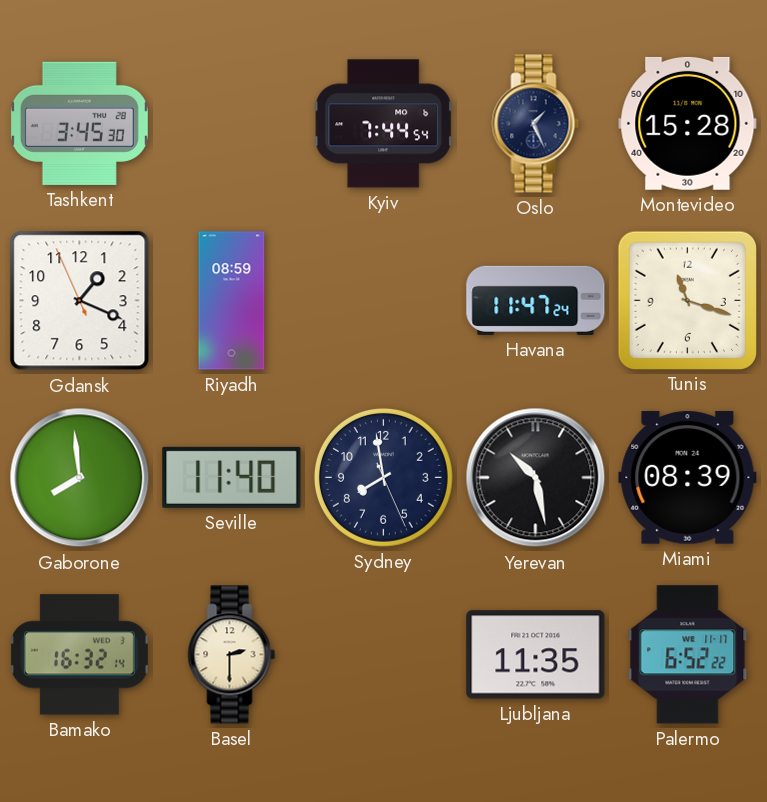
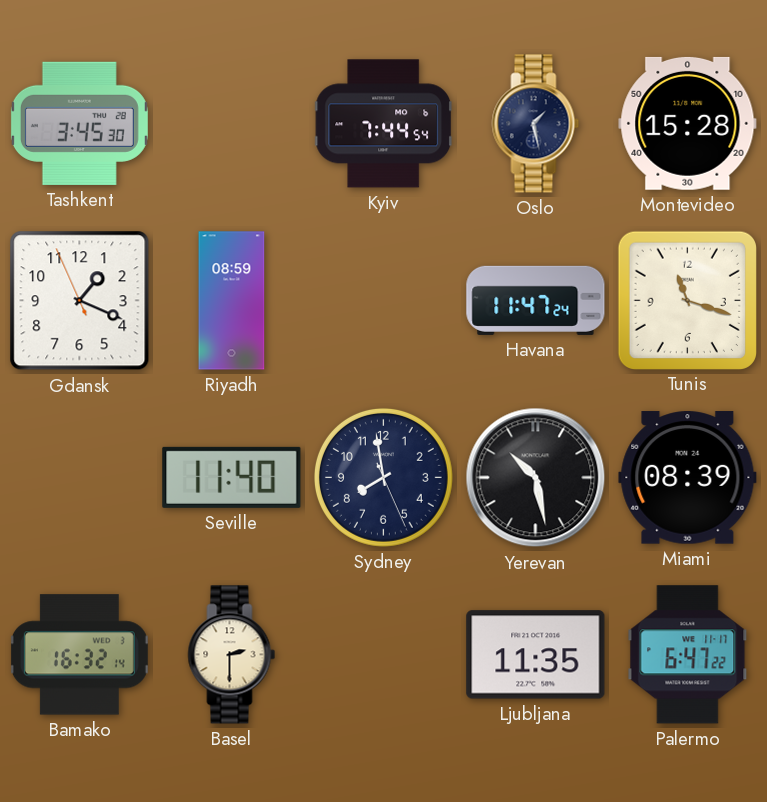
Oslo: 1:26 -> 1:28
Gaborone: 7:59 -> none
Palermo: 6:52 -> 6:47
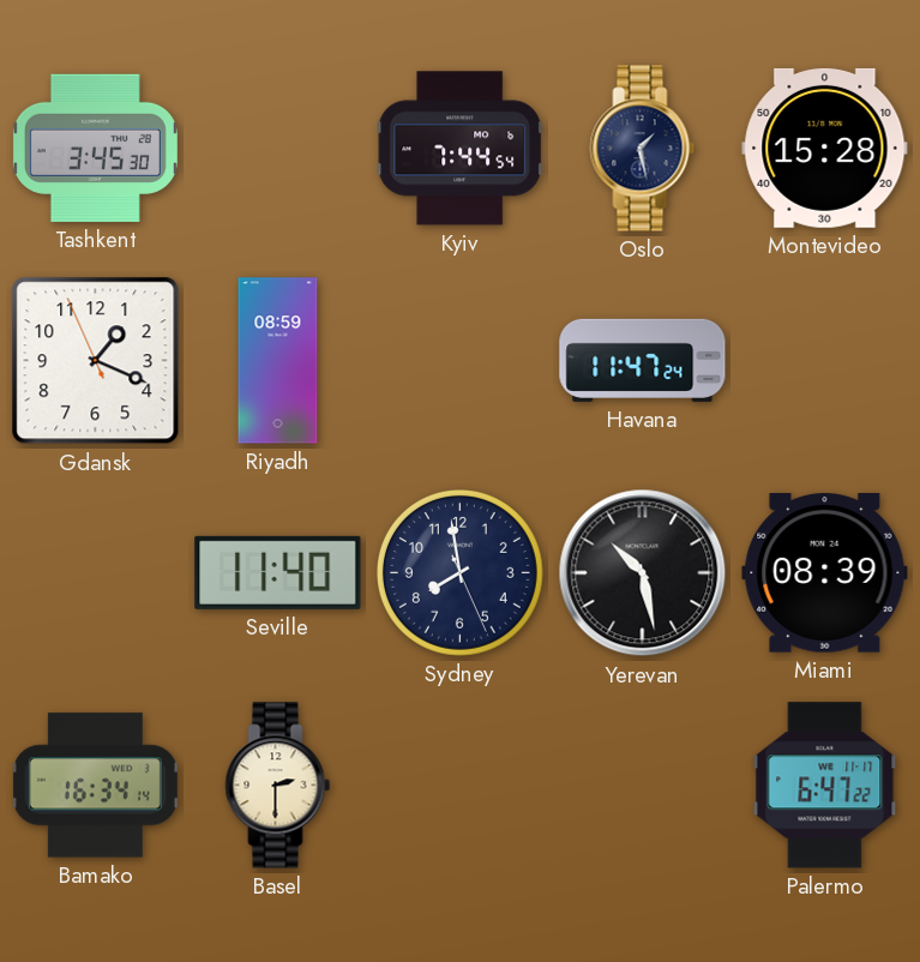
Tunis: 11:18 -> none
Bamako: 16:32 -> 16:34
Ljubljana: 11:35 -> none
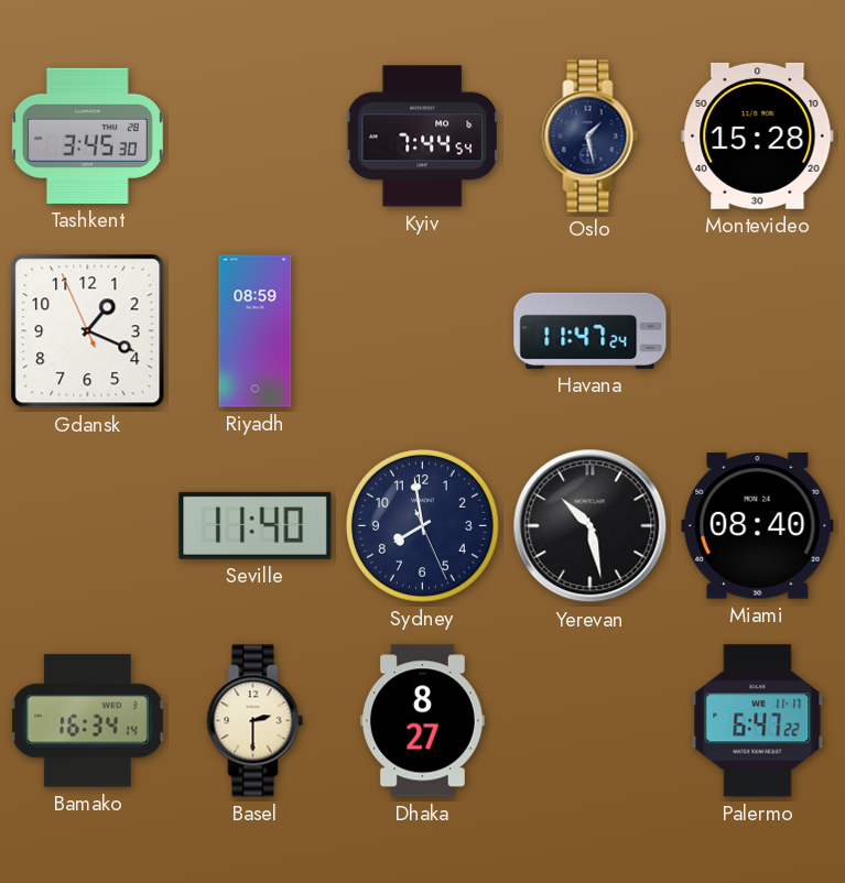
Miami: 08:39 -> 08:40
Dhaka: none -> 8:27
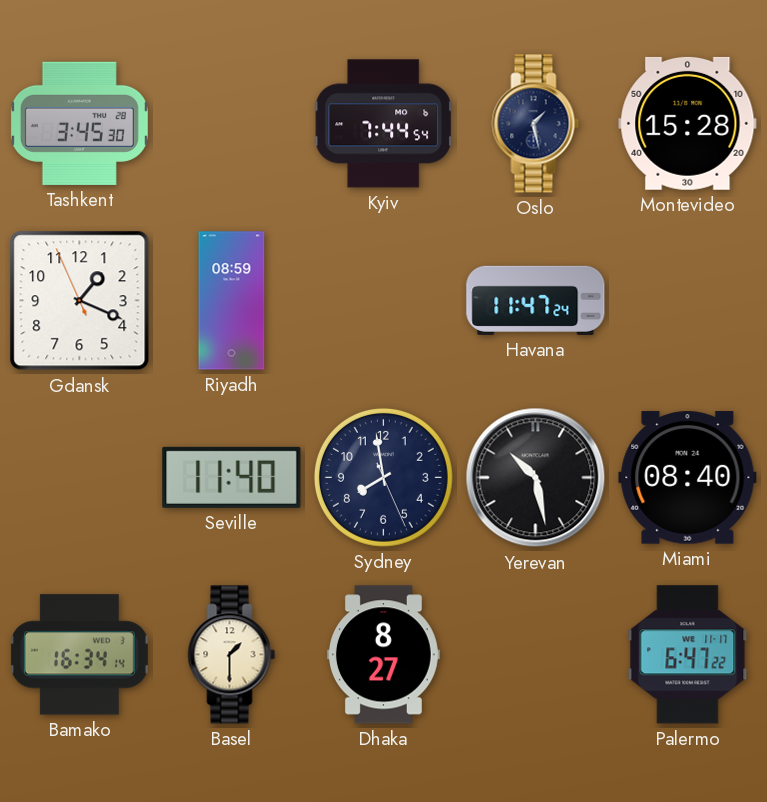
Basel: 2:30 -> 1:30
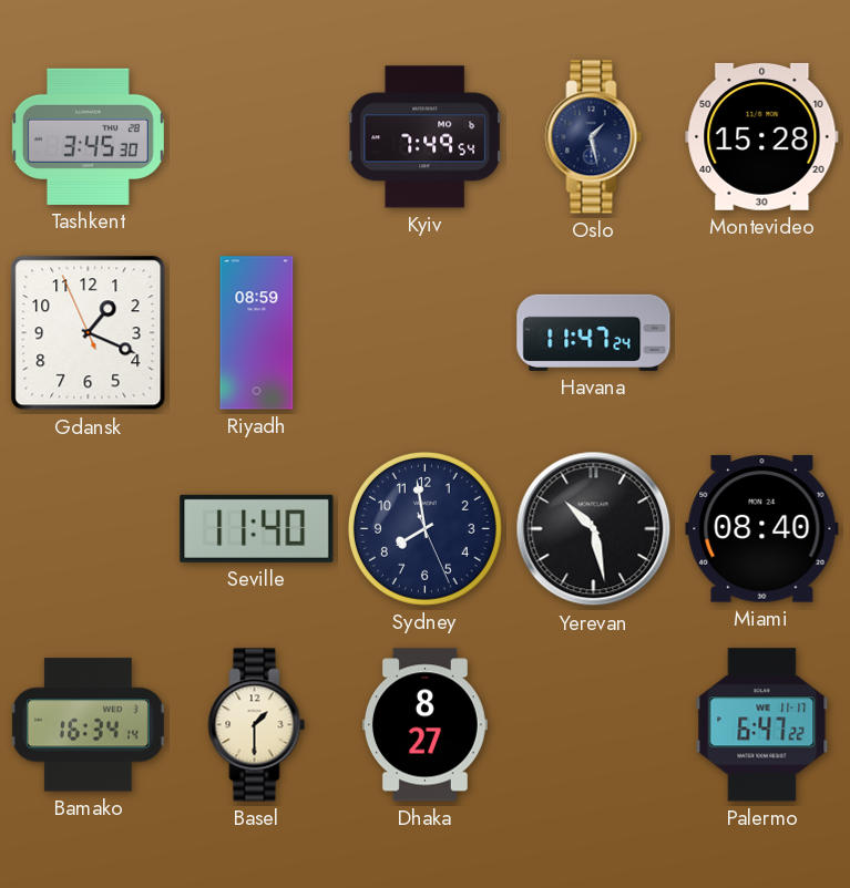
Kyiv: 7:44 -> 7:49
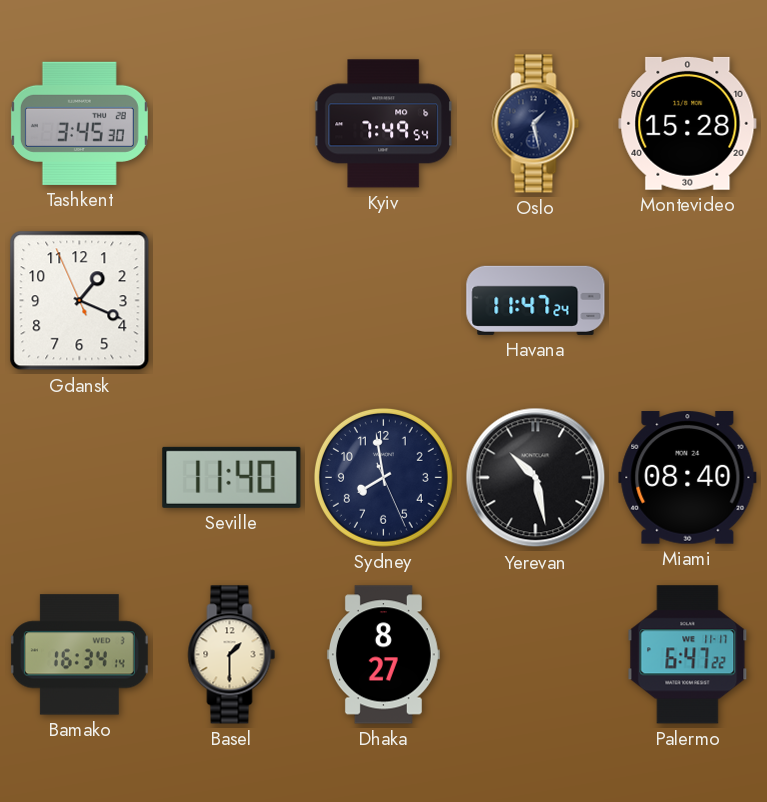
Riyadh: 08:59 -> none
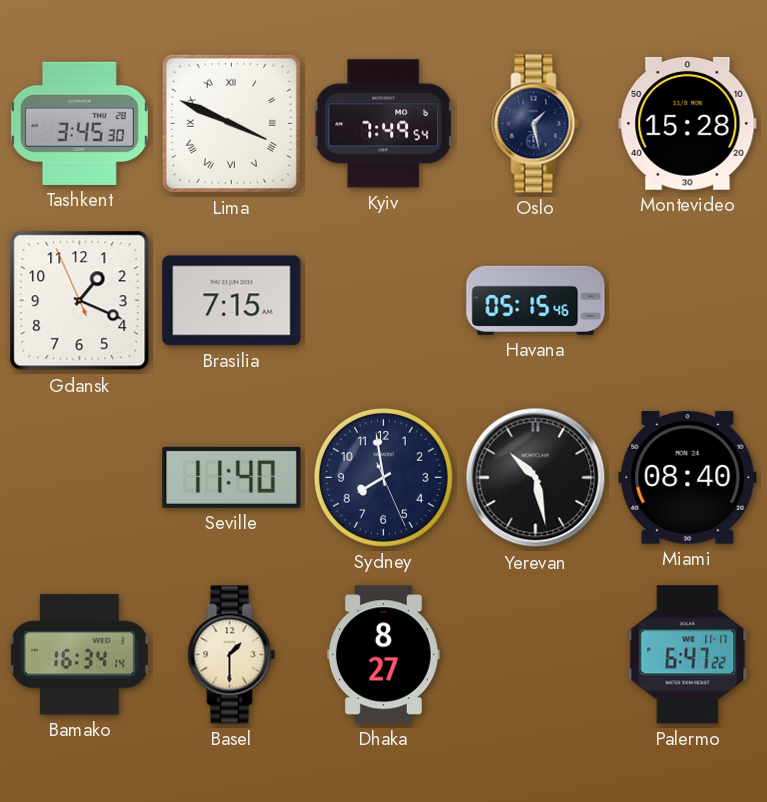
Lima: none -> 3:49
Brasilia: none -> 7:15
Havana: 11:47 -> 05:15
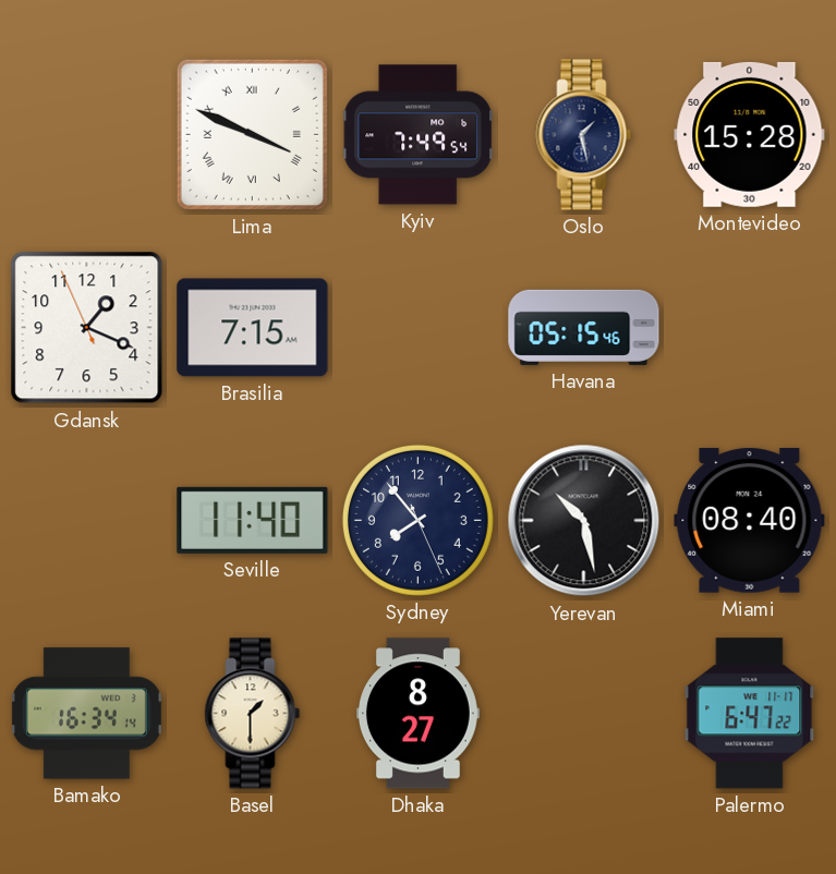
Tashkent: 3:45 -> none
Sydney: 7:58 -> 7:53
